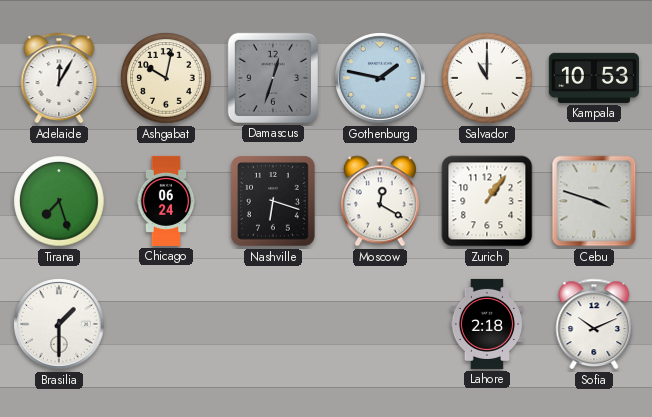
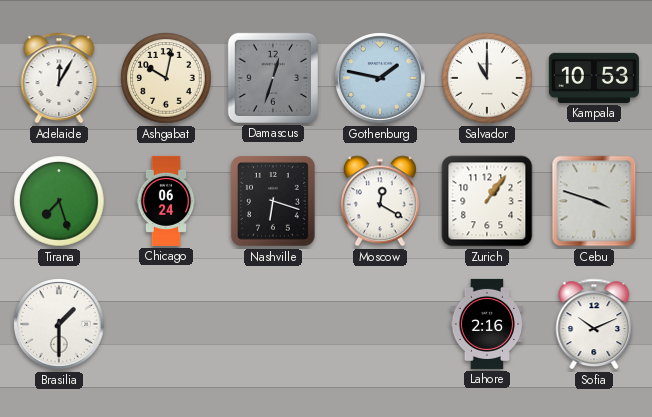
Lahore: 2:18 -> 2:16
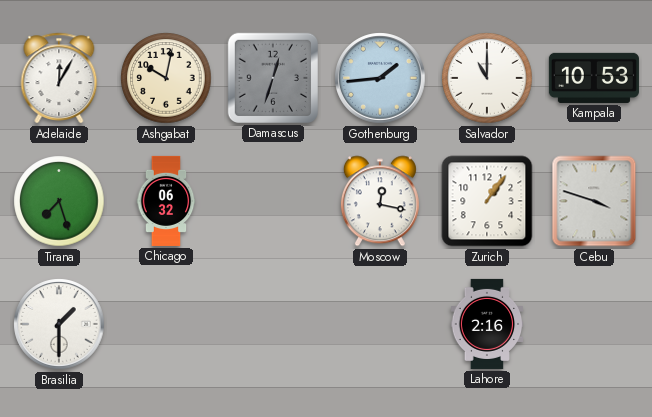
Gothenburg: 1:47 -> 1:44
Chicago: 06:24 -> 06:32
Nashville: 6:18 -> none
Moscow: 12:20 -> 12:17
Sofia: 10:11 -> none
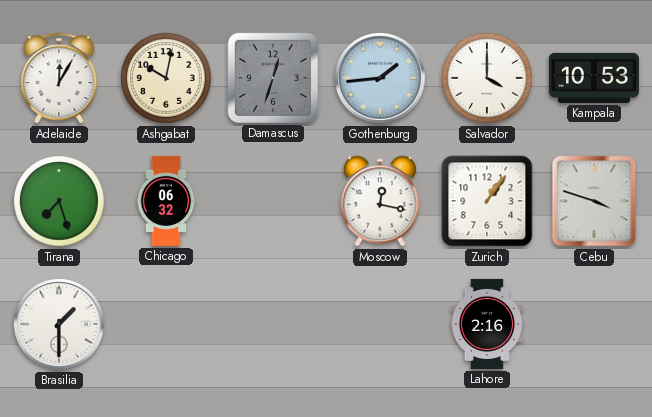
Salvador: 11:00 -> 4:00
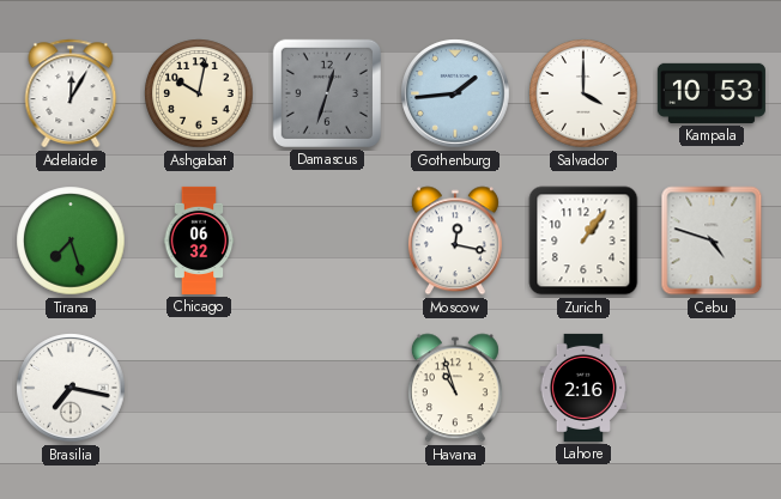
Cebu: 3:48 -> 4:48
Brasilia: 1:30 -> 7:17
Havana: none -> 10:57
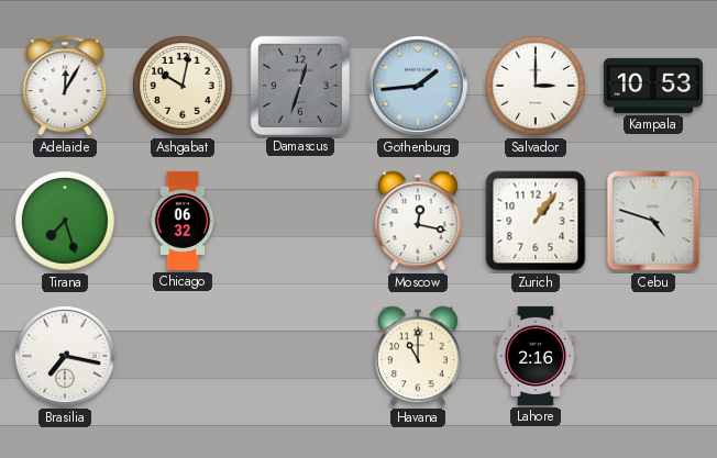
Salvador: 4:00 -> 3:00
Havana: 10:57 -> 11:00
